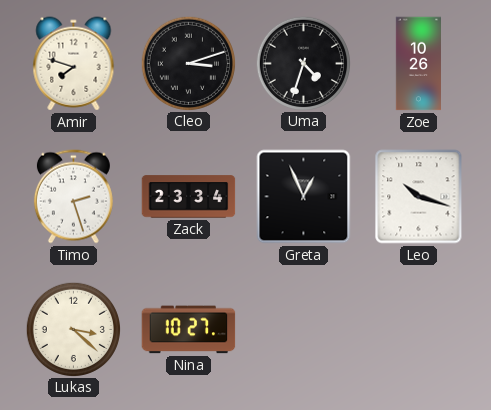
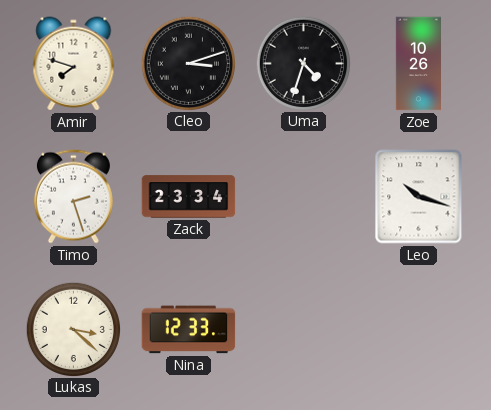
Greta: 12:56 -> none
Nina: 10:27 -> 12:33
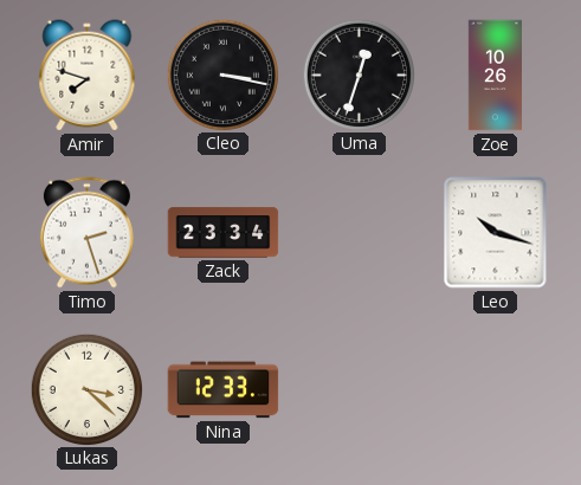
Cleo: 3:12 -> 3:17
Uma: 4:33 -> 12:33
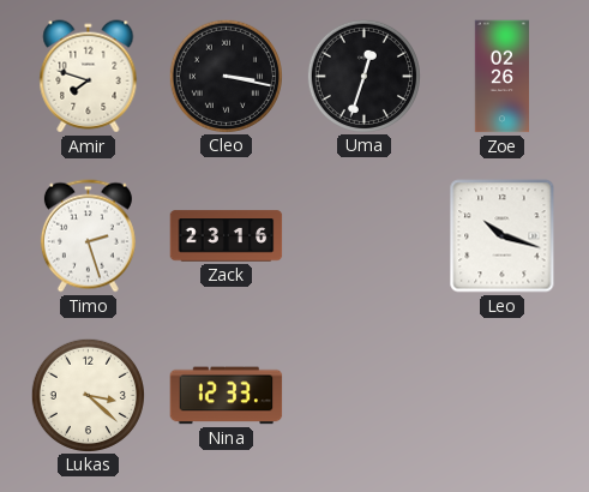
Zoe: 10:26 -> 02:26
Zack: 23:34 -> 23:16
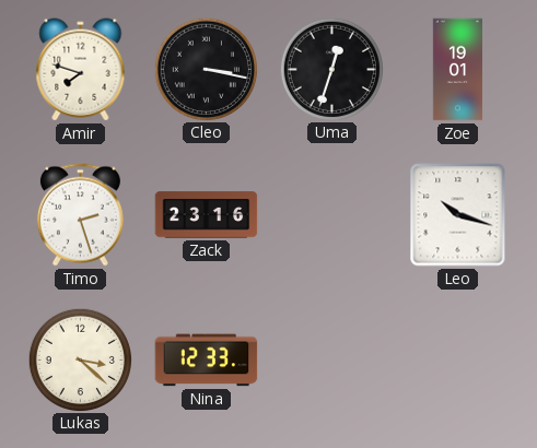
Zoe: 02:26 -> 19:01
